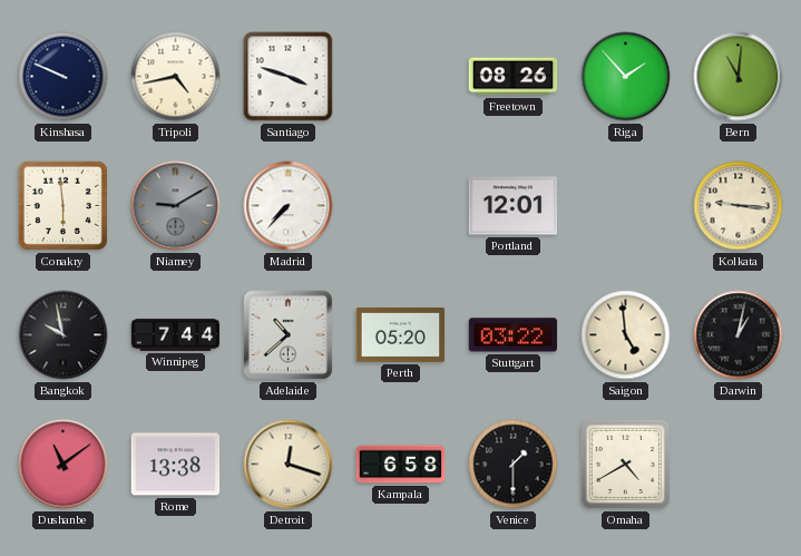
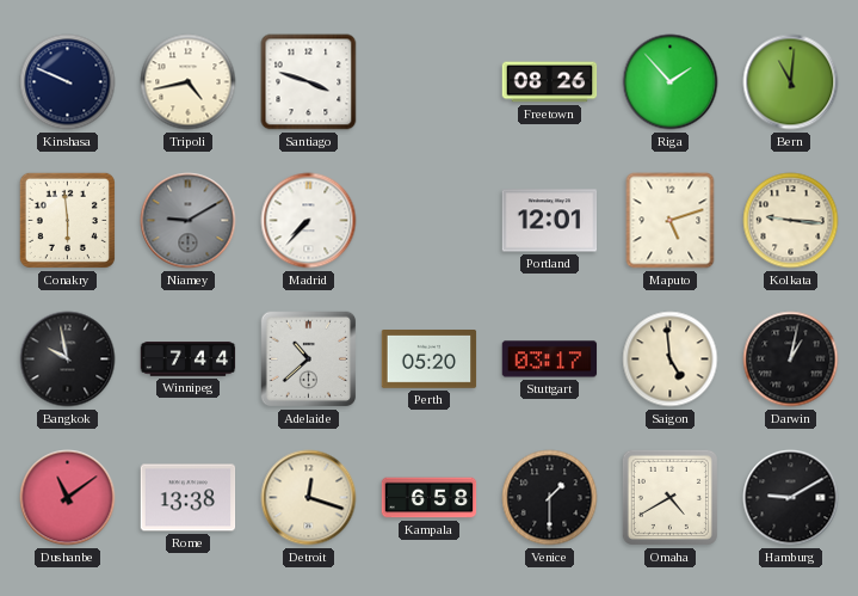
Maputo: none -> 5:12
Stuttgart: 03:22 -> 03:17
Hamburg: none -> 9:10
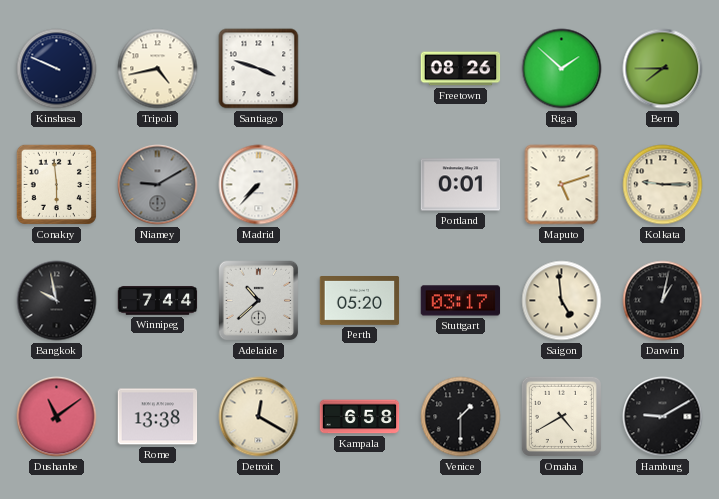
Riga: 1:53 -> 1:52
Bern: 11:01 -> 7:45
Portland: 12:01 -> 0:01
Kolkata: 9:16 -> 9:15
Detroit: 12:18 -> 12:20
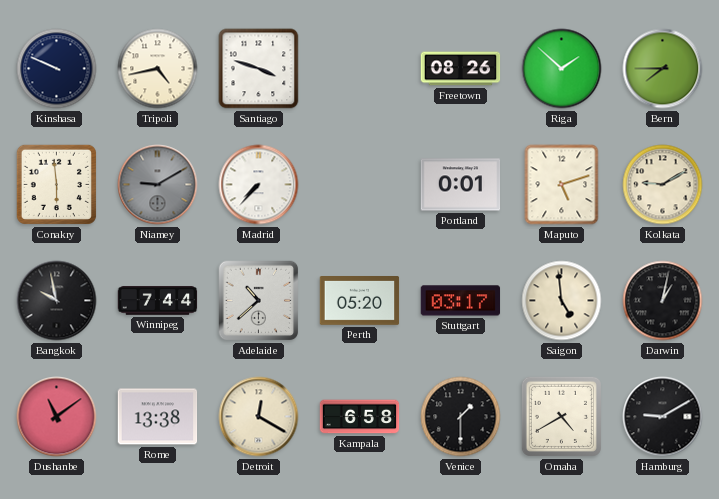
Kolkata: 9:15 -> 9:10
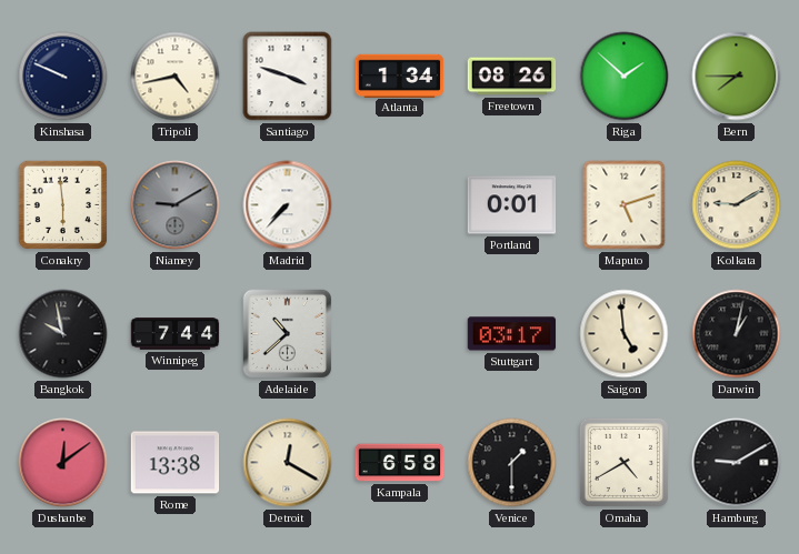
Atlanta: none -> 1:34
Perth: 05:20 -> none
Dushanbe: 11:09 -> 12:09
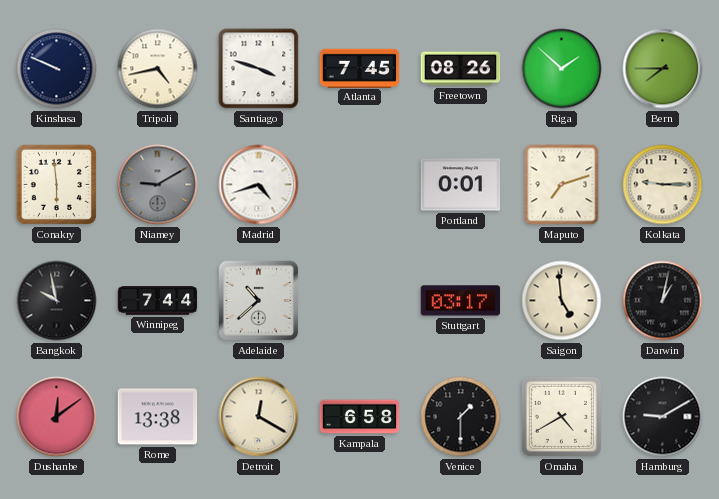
Atlanta: 1:34 -> 7:45
Madrid: 7:37 -> 4:42
Maputo: 5:12 -> 7:12
Kolkata: 9:10 -> 9:15
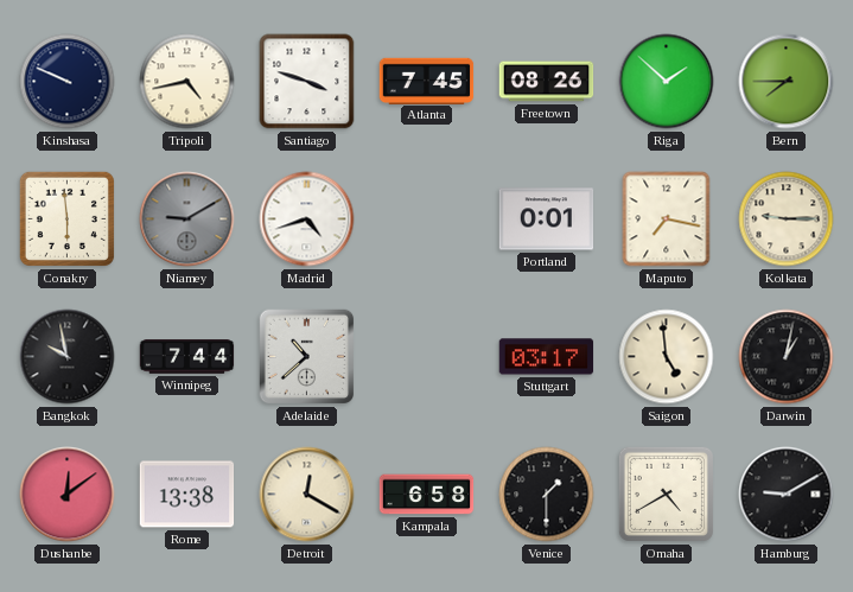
Maputo: 7:12 -> 7:17
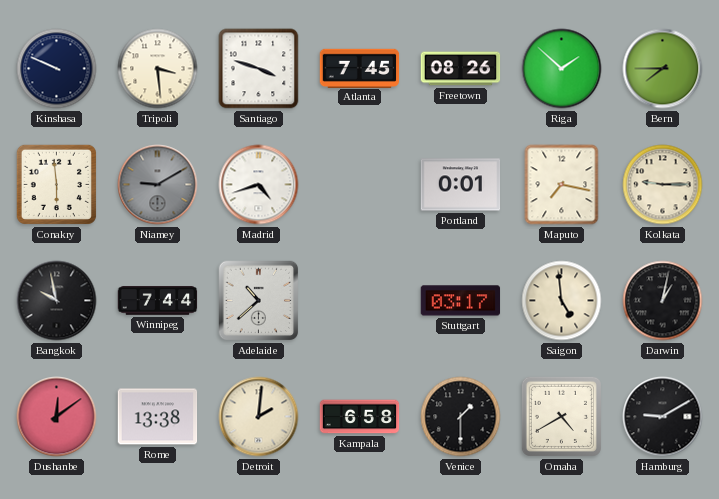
Tripoli: 4:43 -> 3:29
Detroit: 12:20 -> 2:01
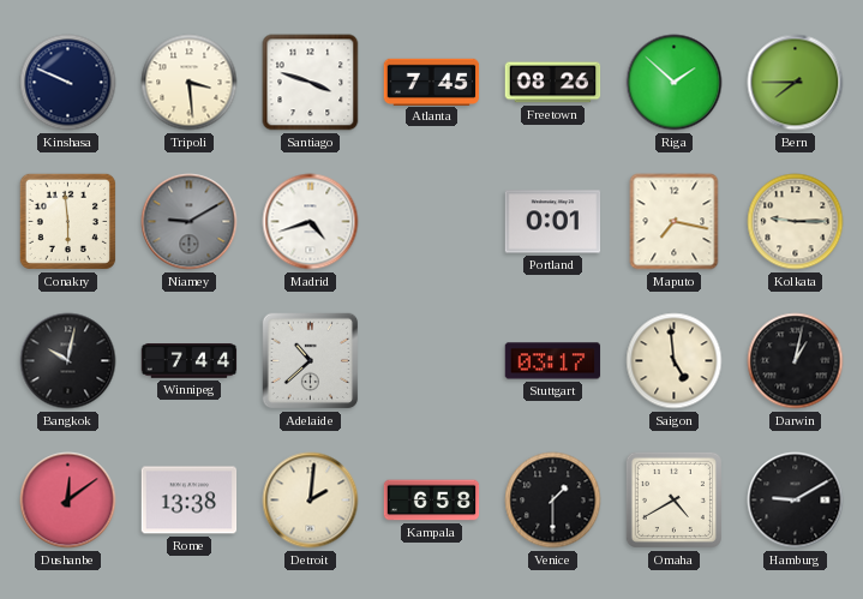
Bangkok: 9:58 -> 10:02
